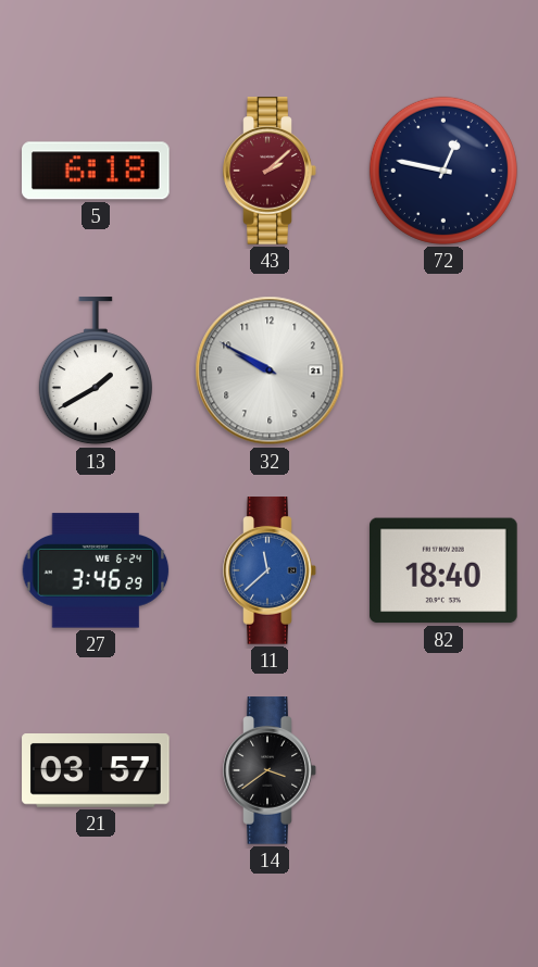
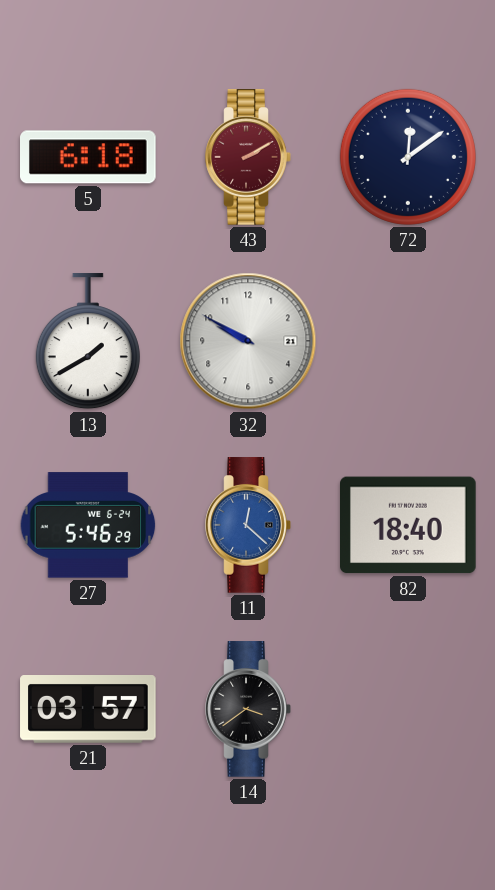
43: 2:08 -> 2:10
72: 12:47 -> 12:09
27: 3:46 -> 5:46
11: 11:38 -> 12:22
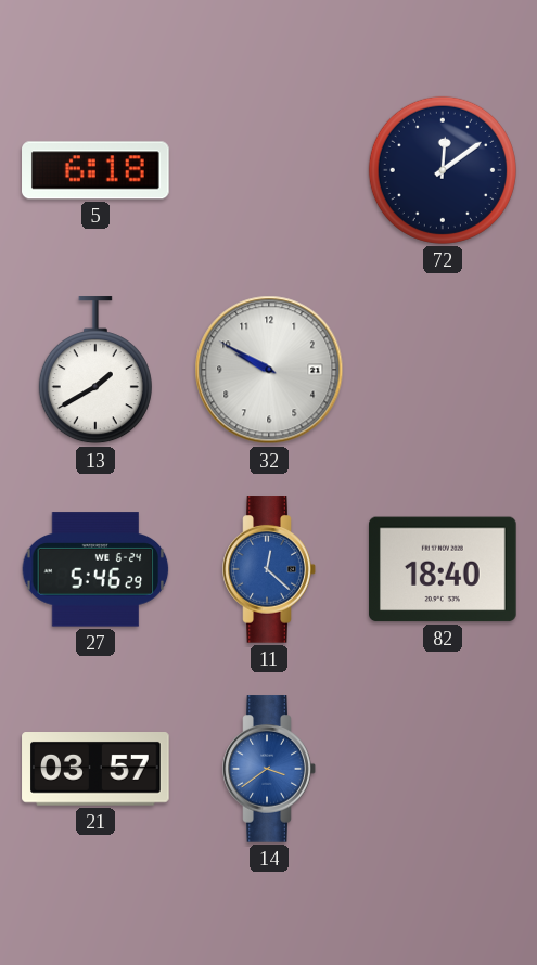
43: 2:10 -> none
14 dial: black -> blue
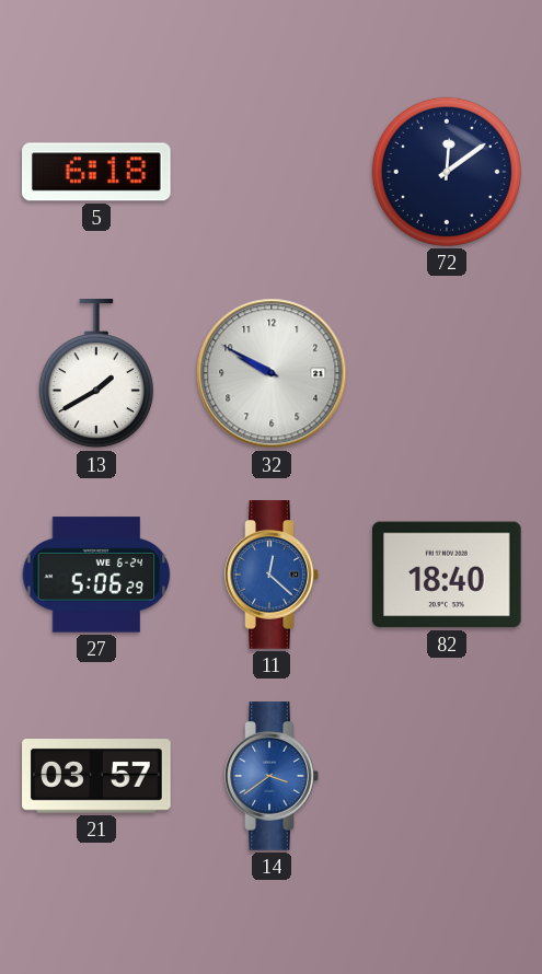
27: 5:46 -> 5:06
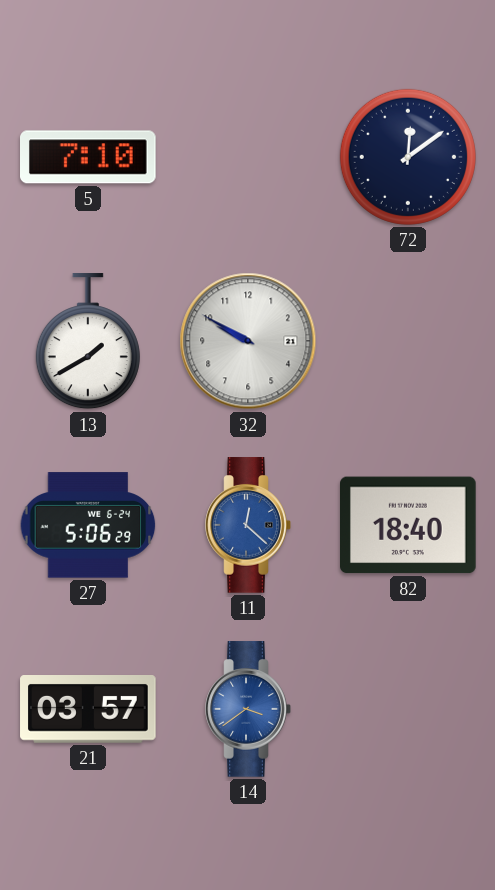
5: 6:18 -> 7:10
